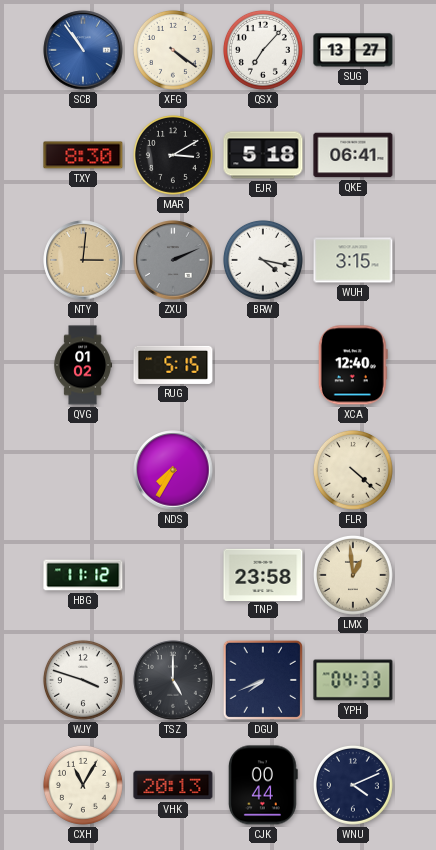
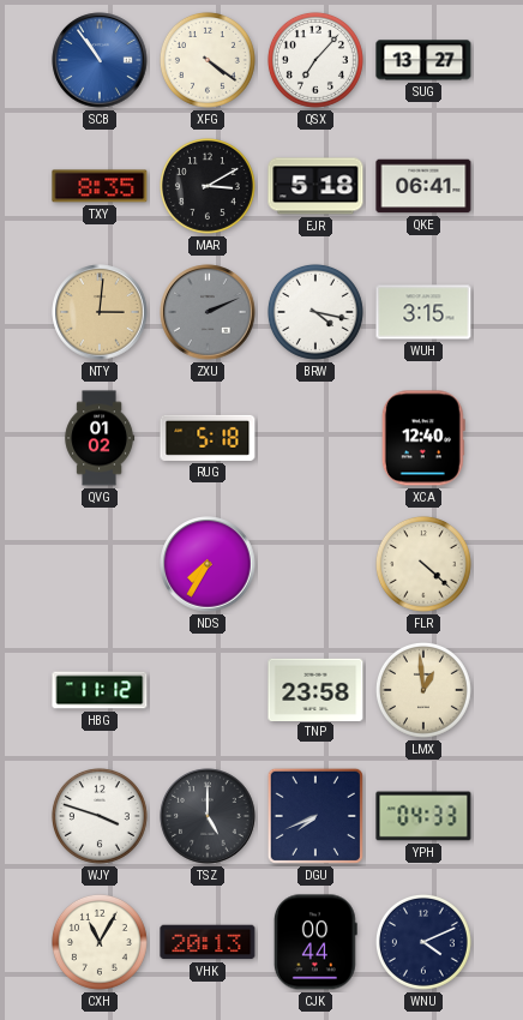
TXY: 8:30 -> 8:35
RUG: 5:15 -> 5:18
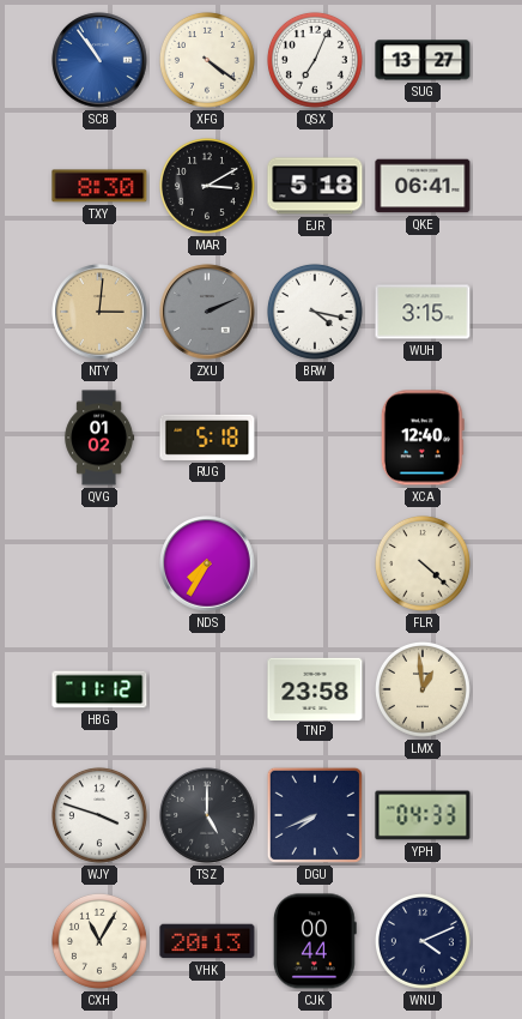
QSX: 7:07 -> 7:04
TXY: 8:35 -> 8:30
